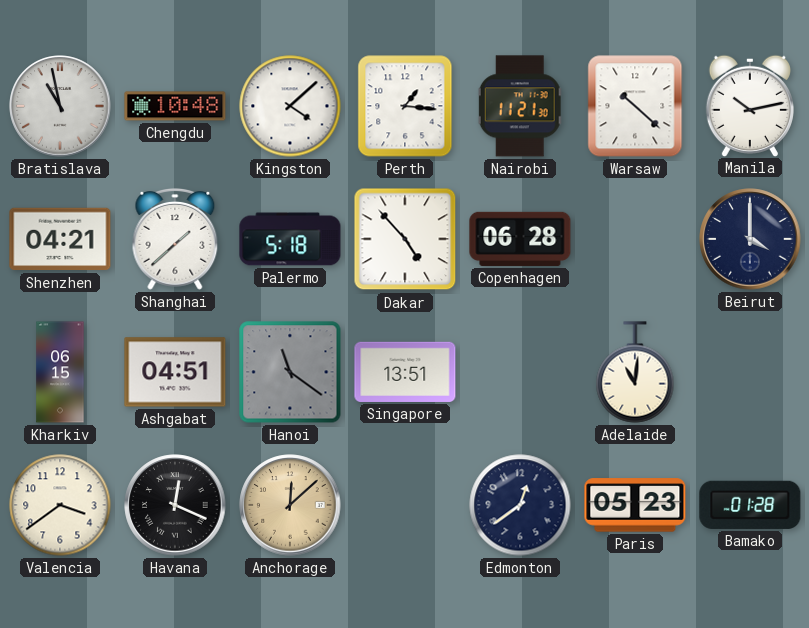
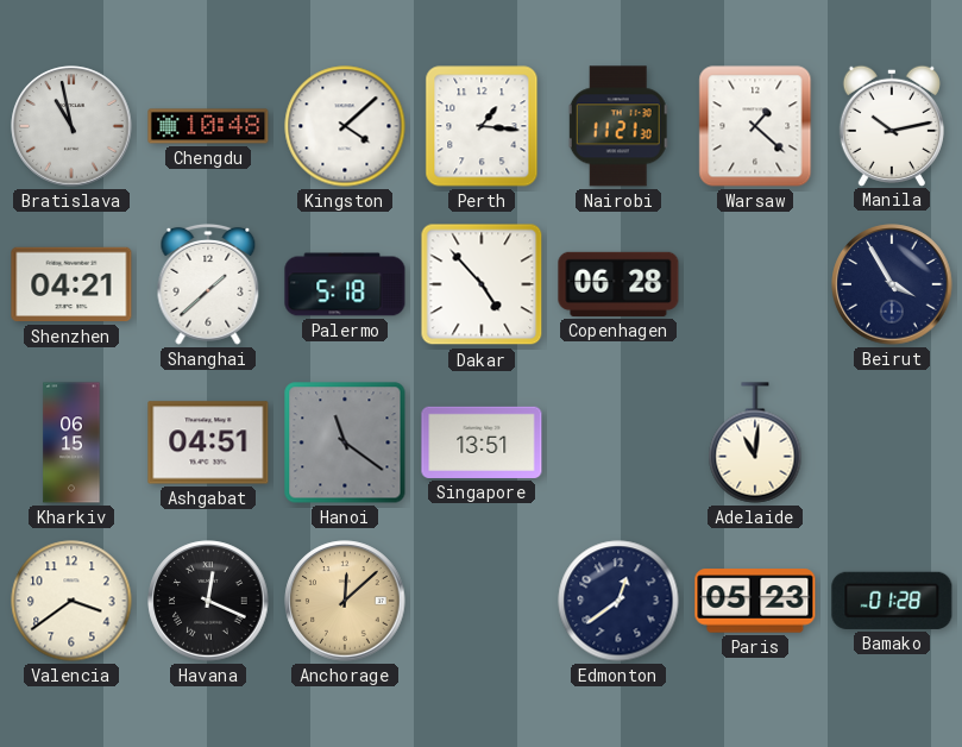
Warsaw: 10:22 -> 1:22
Beirut: 4:00 -> 3:55
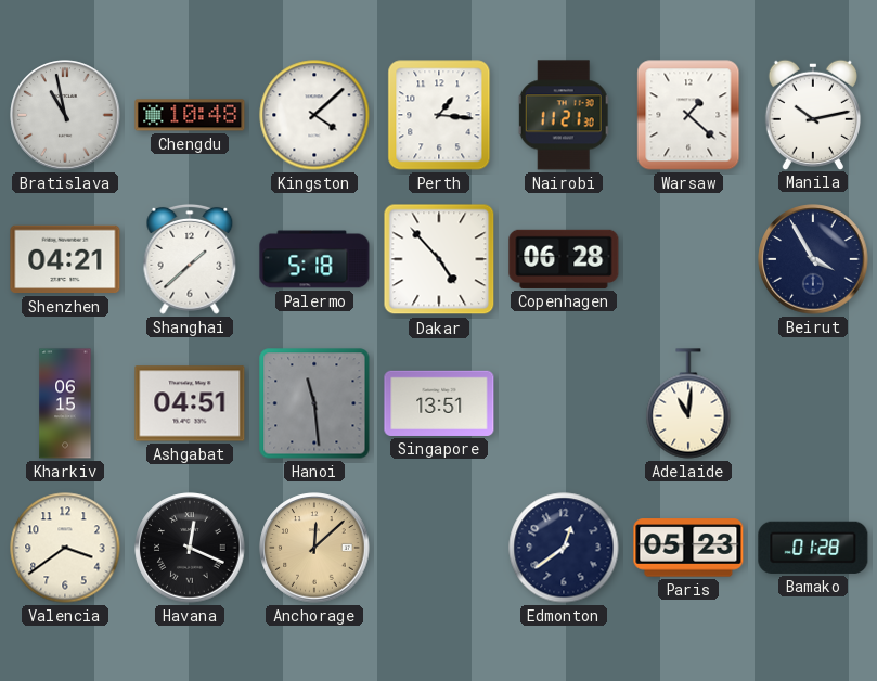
Hanoi: 11:21 -> 11:29
